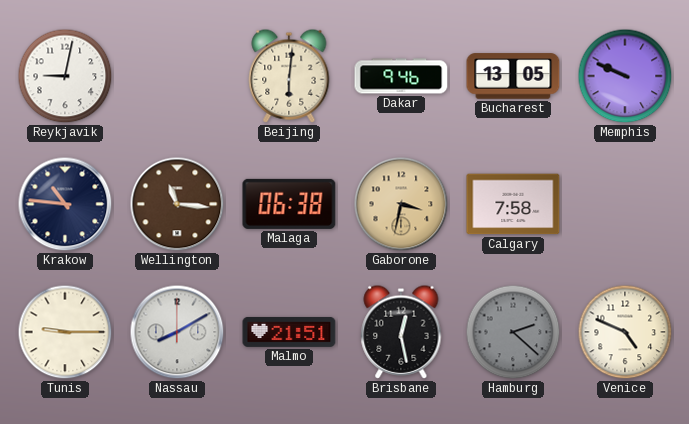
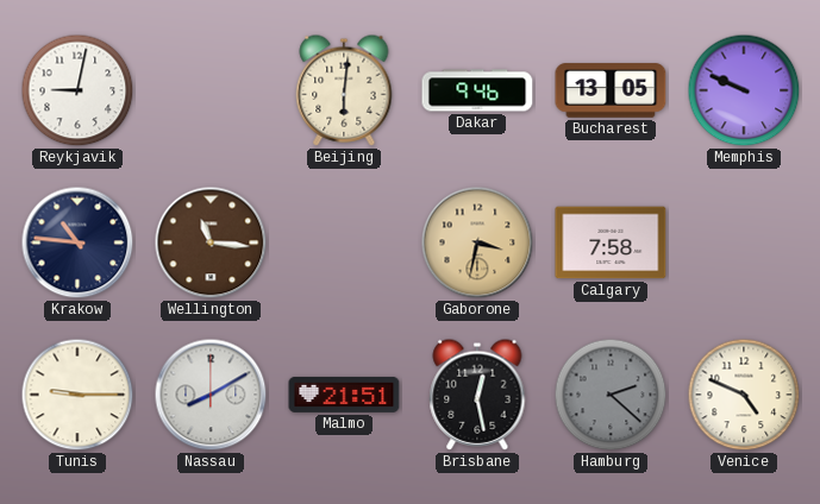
Malaga: 06:38 -> none
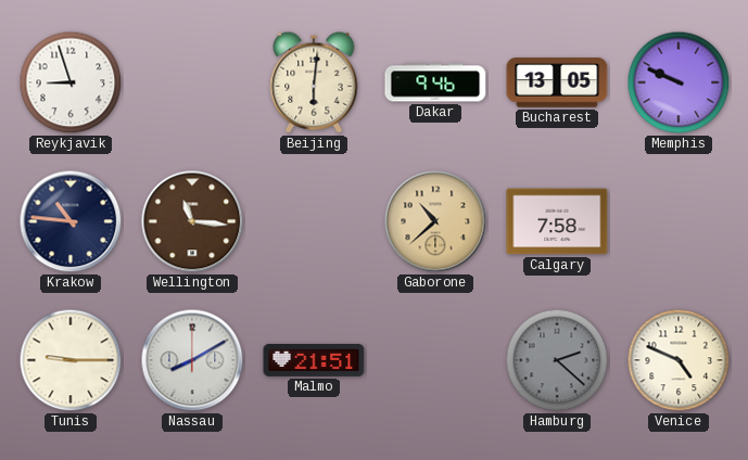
Reykjavik: 9:02 -> 8:57
Gaborone: 3:32 -> 10:38
Brisbane: 12:28 -> none
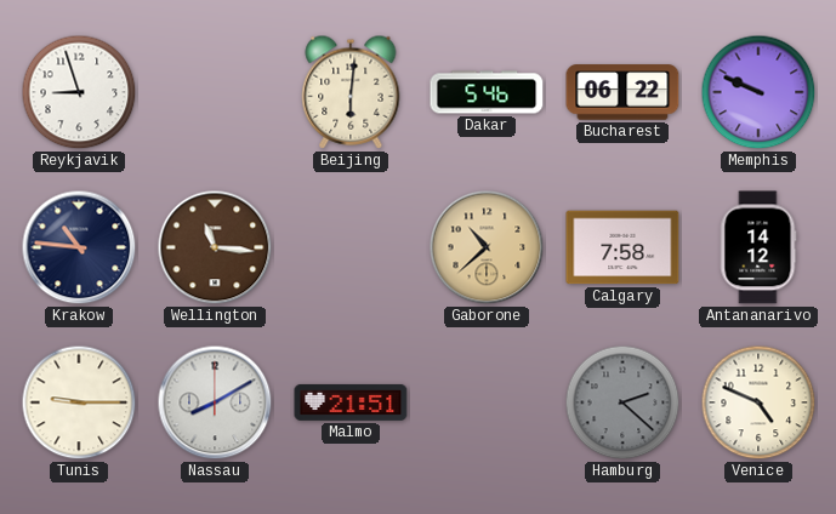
Dakar: 9:46 -> 5:46
Bucharest: 13:05 -> 06:22
Antananarivo: none -> 14:12
